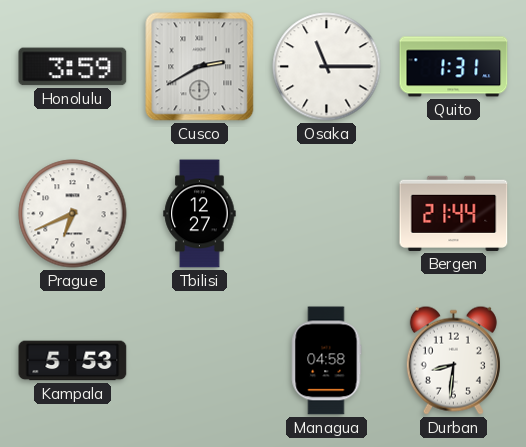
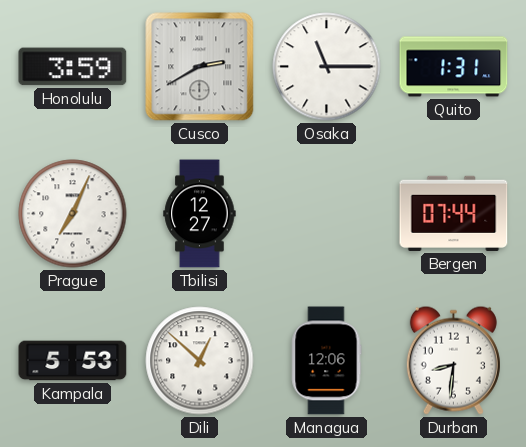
Prague: 6:41 -> 7:04
Bergen: 21:44 -> 07:44
Dili: none -> 12:52
Managua: 04:58 -> 12:06
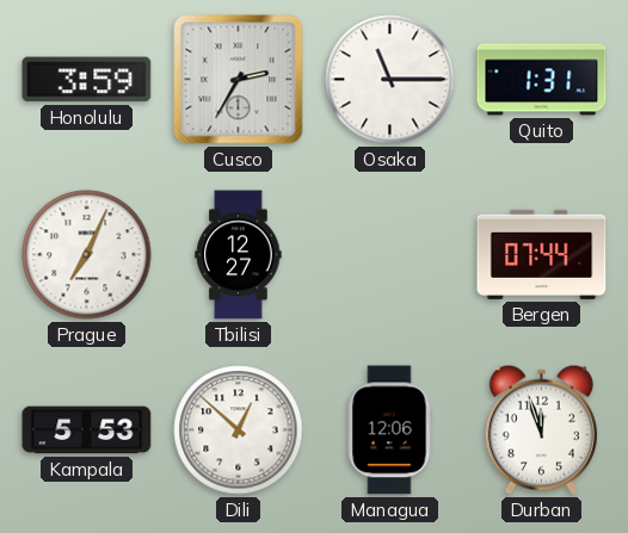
Cusco: 2:40 -> 2:35
Durban: 8:31 -> 11:57
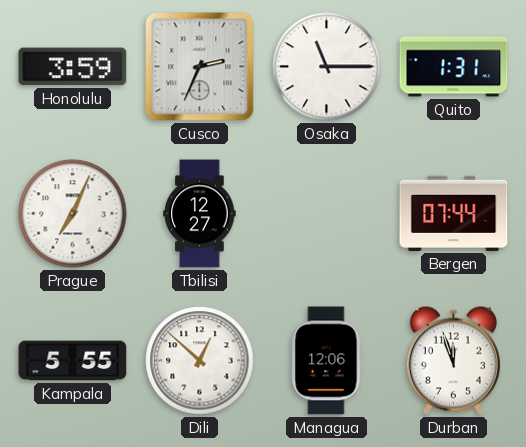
Cusco: 2:35 -> 2:34
Kampala: 5:53 -> 5:55
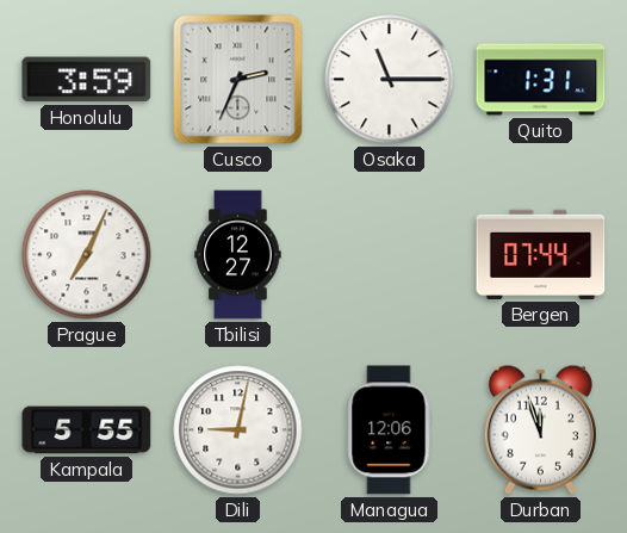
Dili: 12:52 -> 9:02
